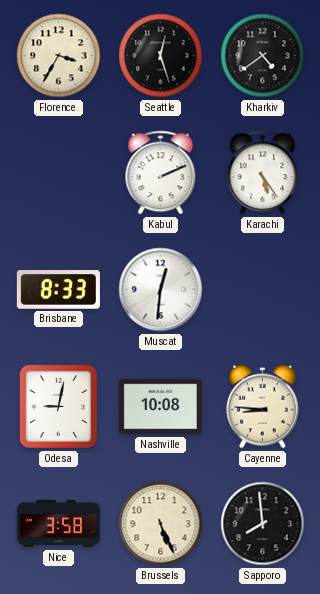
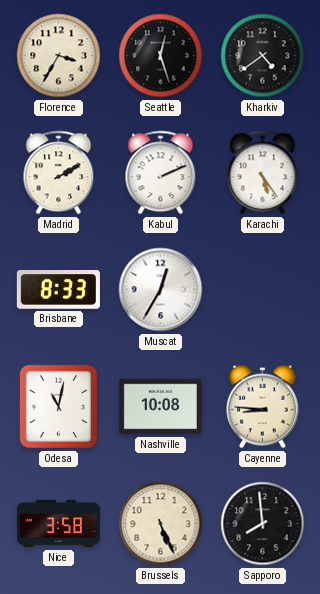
Madrid: none -> 2:10
Muscat: 12:31 -> 12:35
Odesa: 9:02 -> 11:02
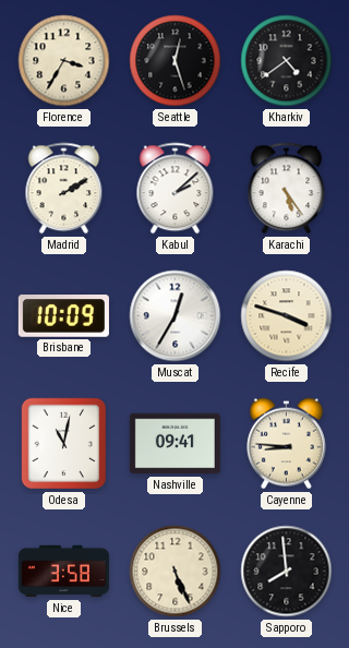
Kabul: 2:11 -> 2:08
Brisbane: 8:33 -> 10:09
Recife: none -> 3:48
Nashville: 10:08 -> 09:41
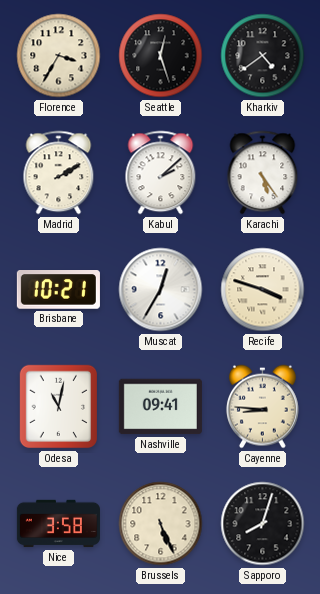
Brisbane: 10:09 -> 10:21
Sapporo: 7:59 -> 8:03
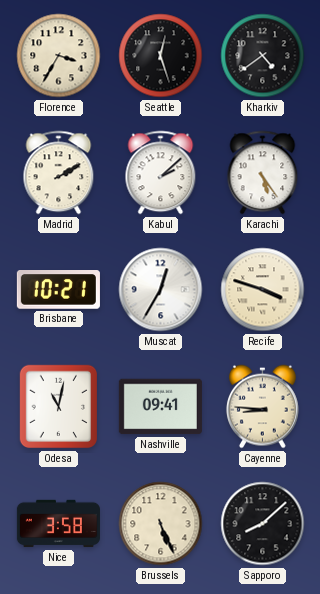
Sapporo: 8:03 -> 8:08
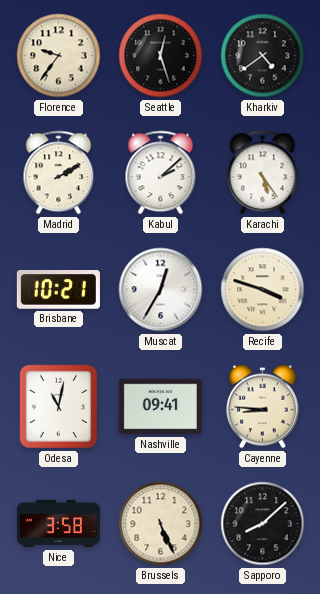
Florence: 3:35 -> 9:36
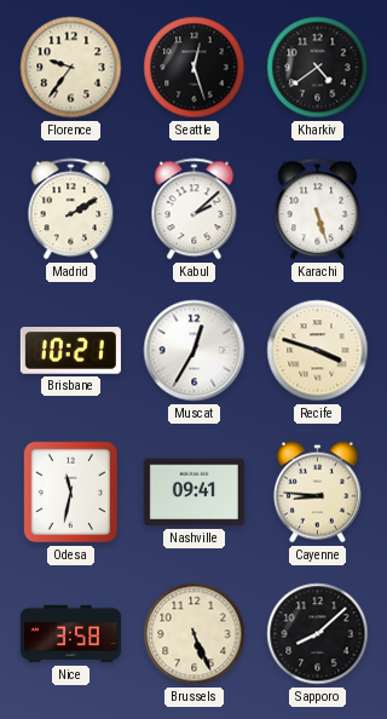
Karachi: 5:24 -> 5:27
Odesa: 11:02 -> 11:32
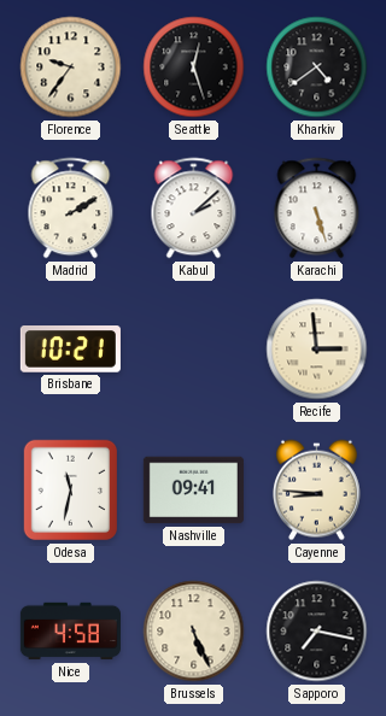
Muscat: 12:35 -> none
Recife: 3:48 -> 2:59
Nice: 3:58 -> 4:58
Sapporo: 8:08 -> 7:17
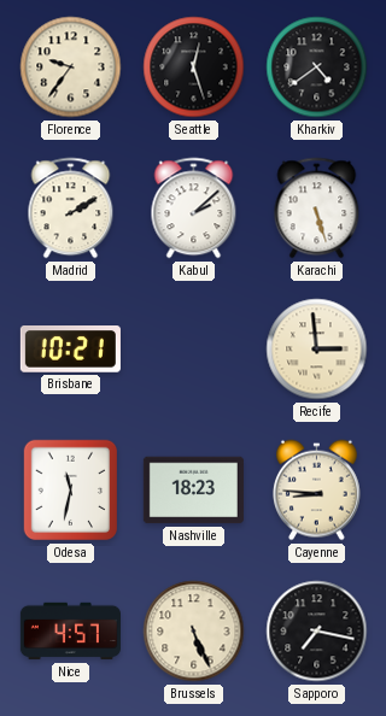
Nashville: 09:41 -> 18:23
Nice: 4:58 -> 4:57
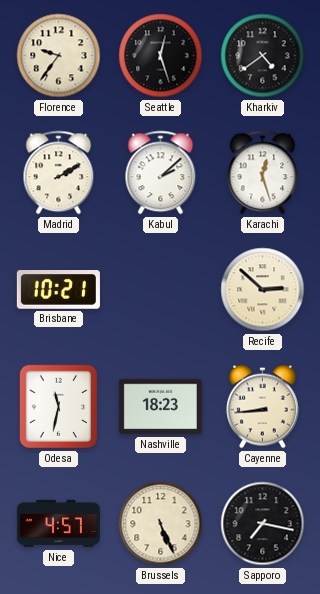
Karachi: 5:27 -> 12:27
Recife: 2:59 -> 2:52
Cayenne: 8:46 -> 8:44
